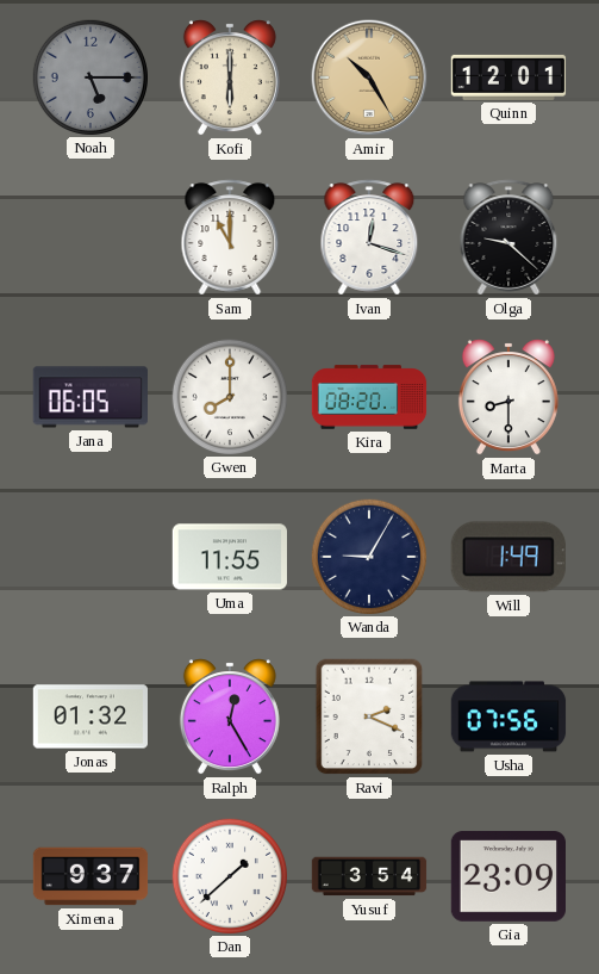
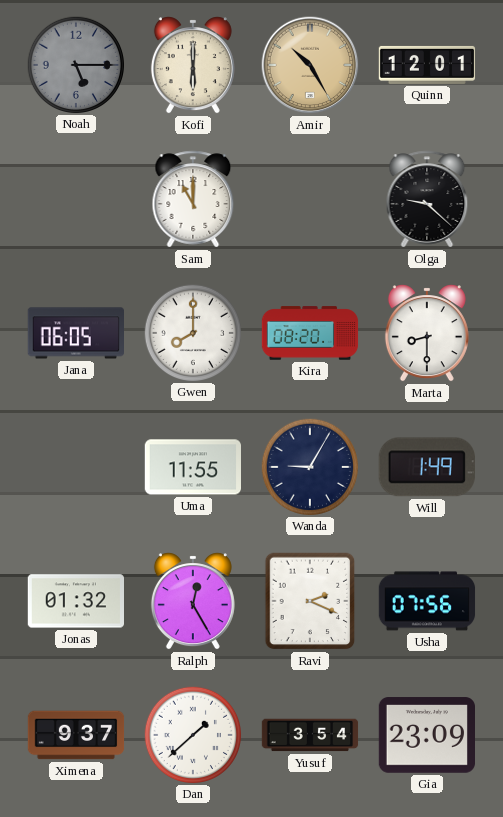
Ivan: 12:18 -> none
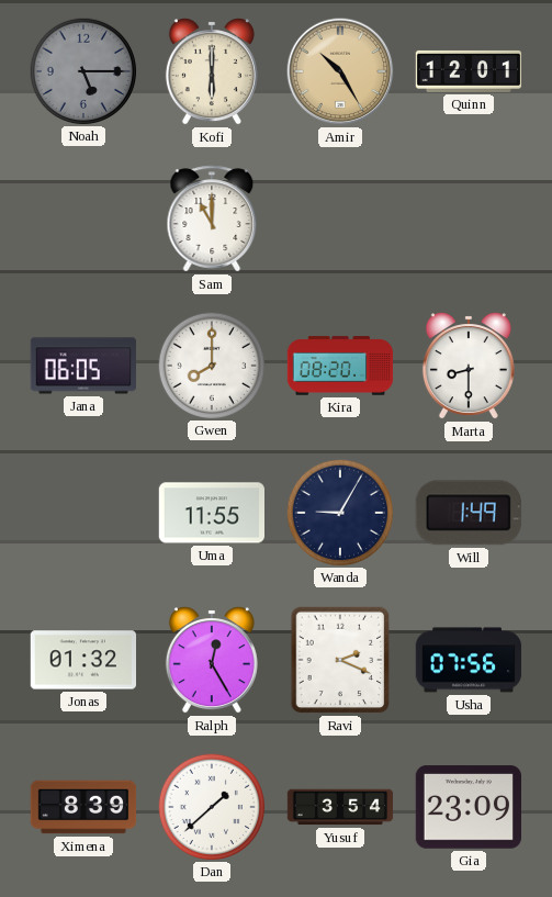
Olga: 9:22 -> none
Ximena: 9:37 -> 8:39
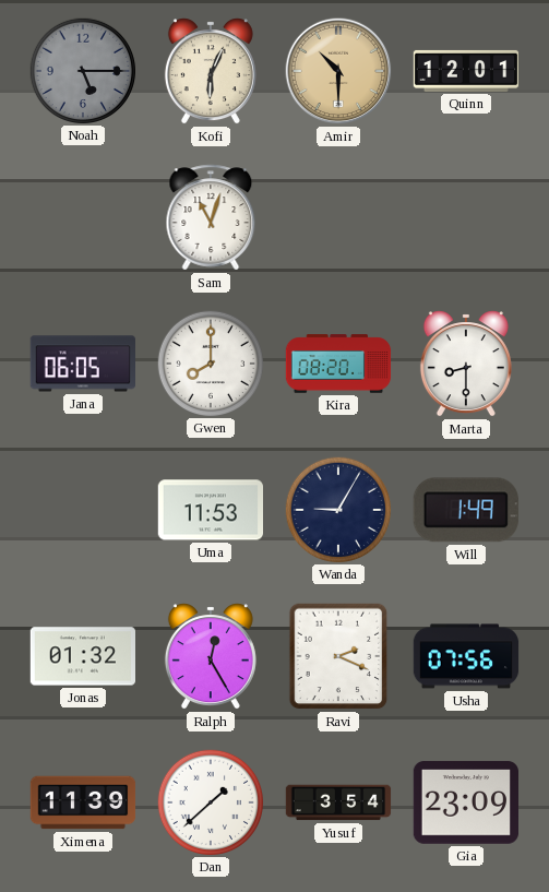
Kofi: 6:00 -> 6:04
Amir: 10:25 -> 10:30
Sam: 11:00 -> 11:03
Uma: 11:55 -> 11:53
Ximena: 8:39 -> 11:39
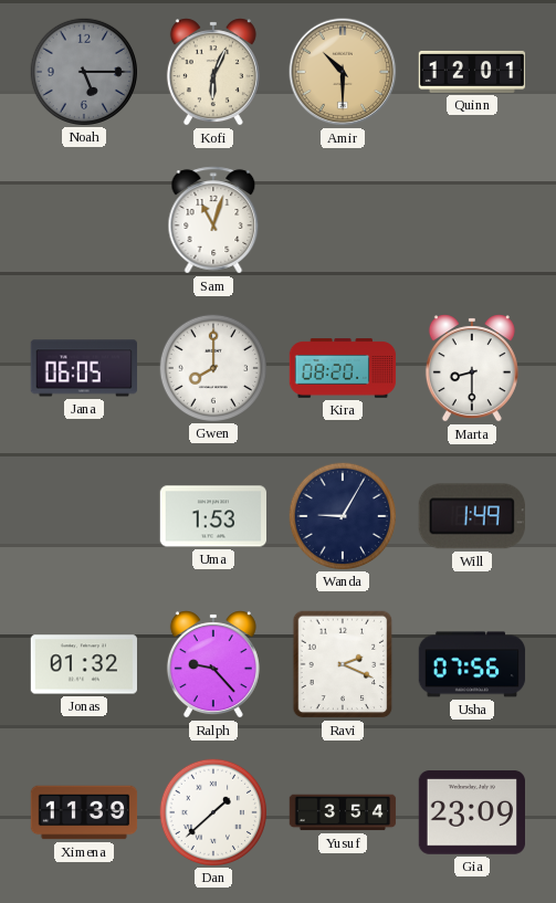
Uma: 11:53 -> 1:53
Ralph: 12:25 -> 9:23
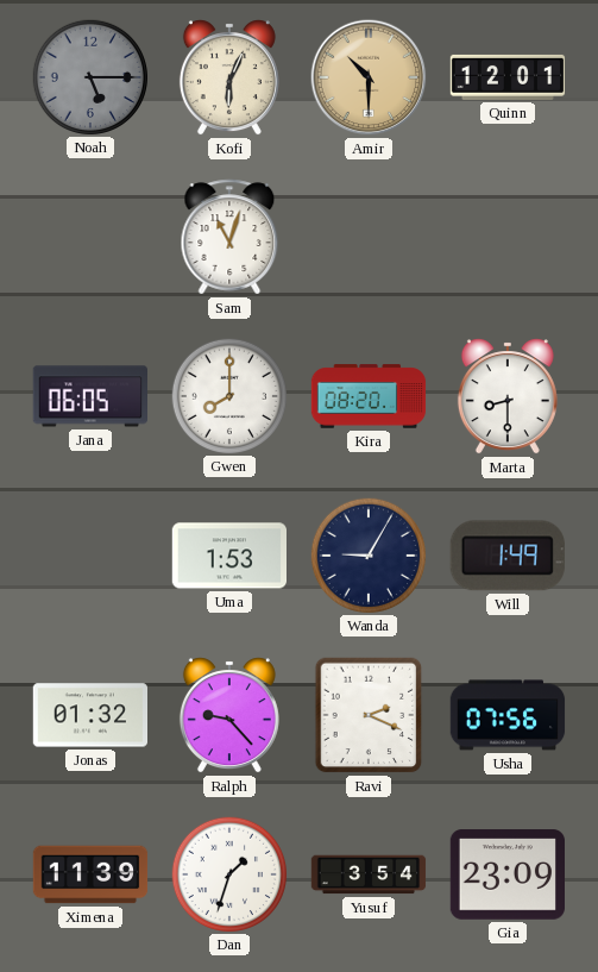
Dan: 1:38 -> 1:33
